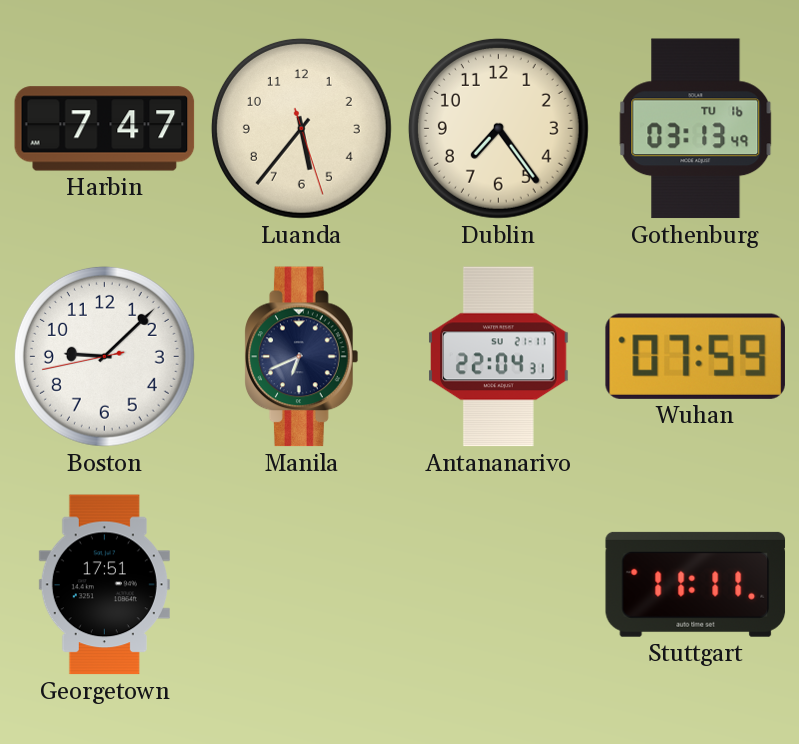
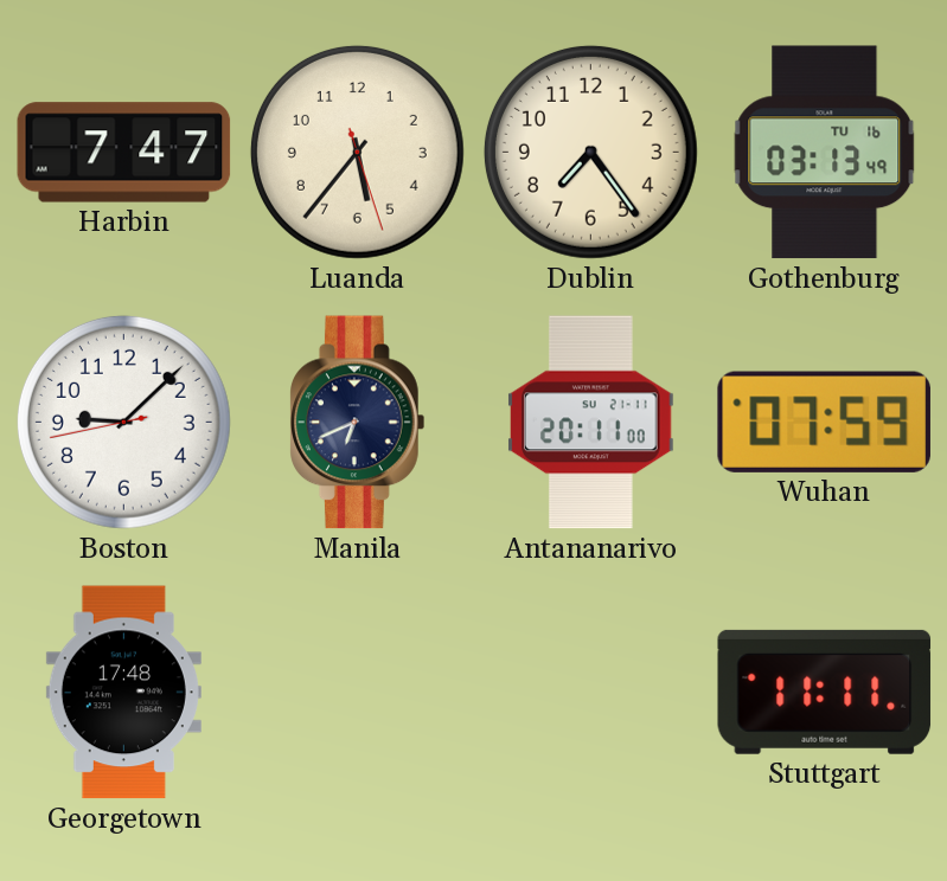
Antananarivo: 22:04 -> 20:11
Georgetown: 17:51 -> 17:48
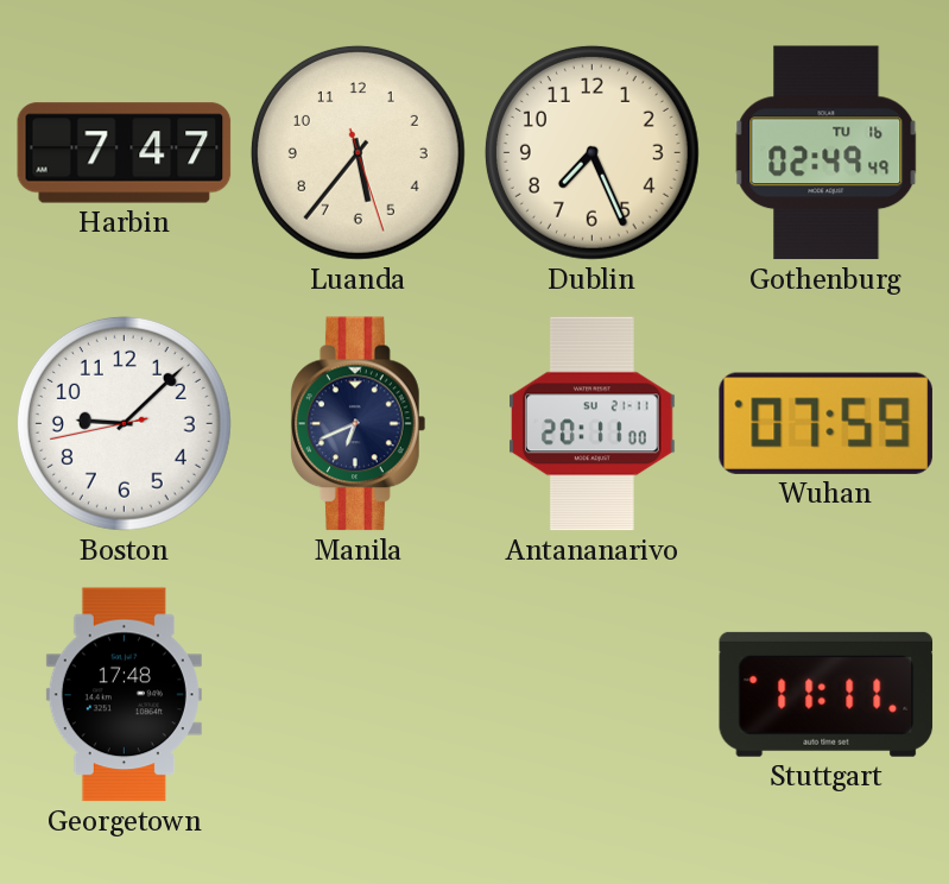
Dublin: 7:24 -> 7:26
Gothenburg: 03:13 -> 02:49
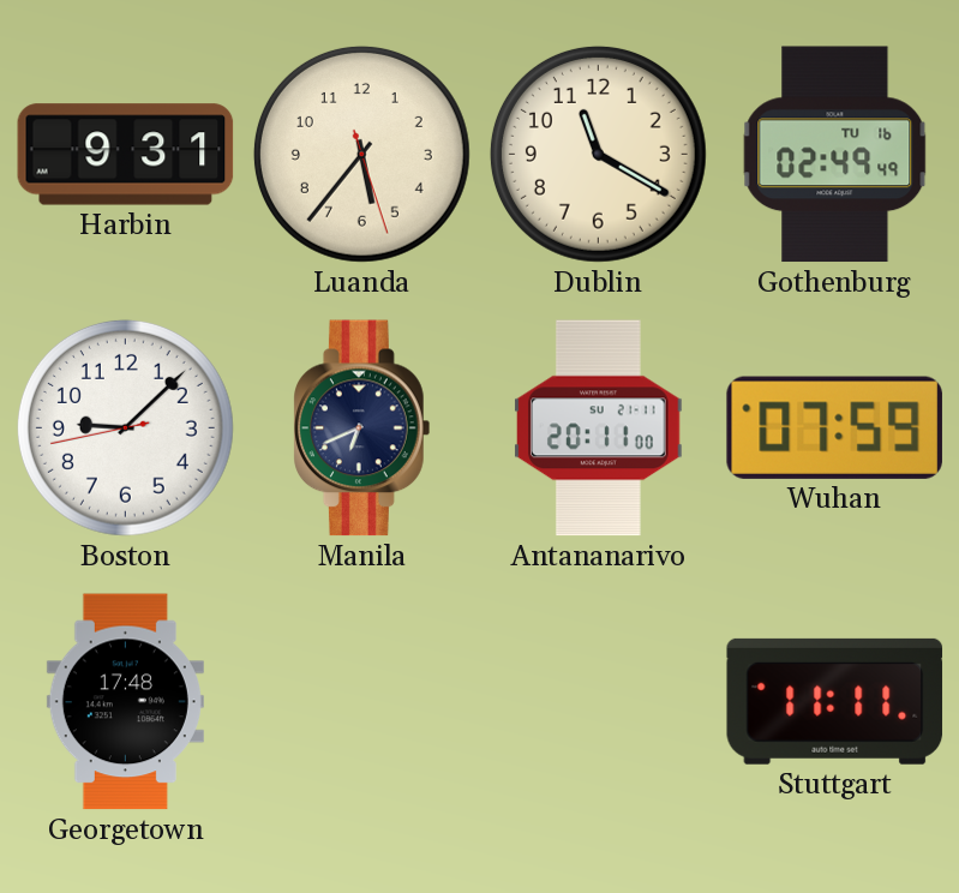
Harbin: 7:47 -> 9:31
Dublin: 7:26 -> 11:20
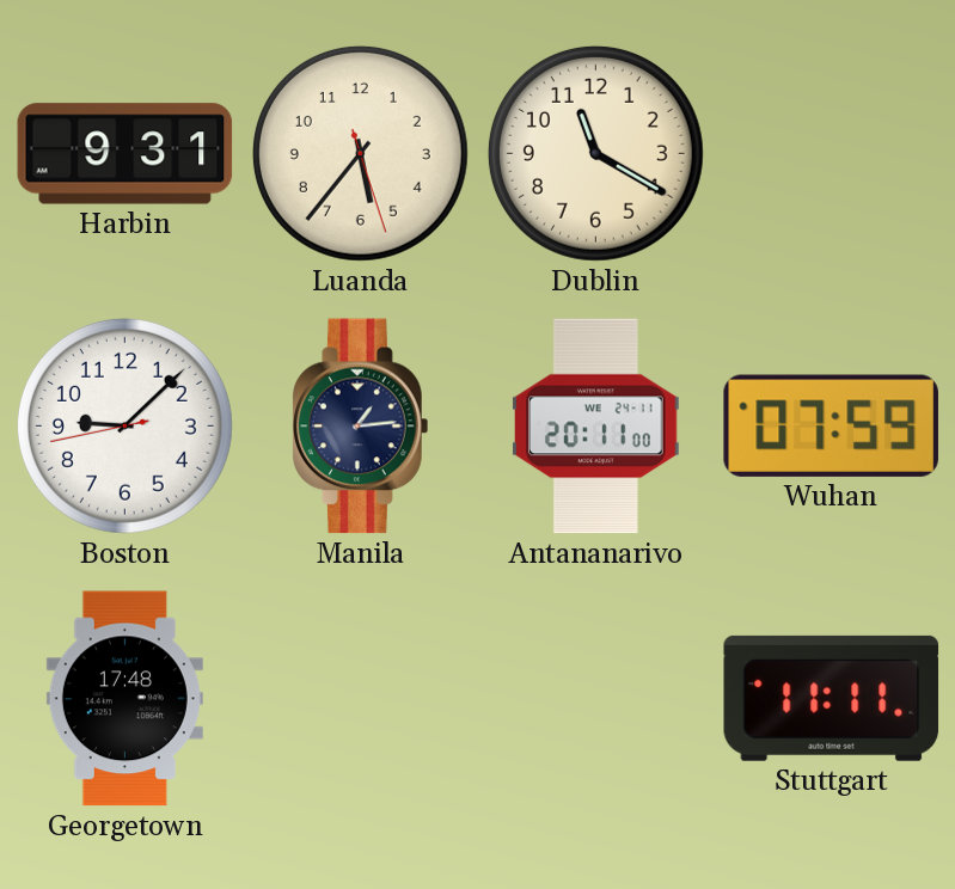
Gothenburg: 02:49 -> none
Manila: 6:41 -> 1:14
Antananarivo date: SU 21-11 -> WE 24-11
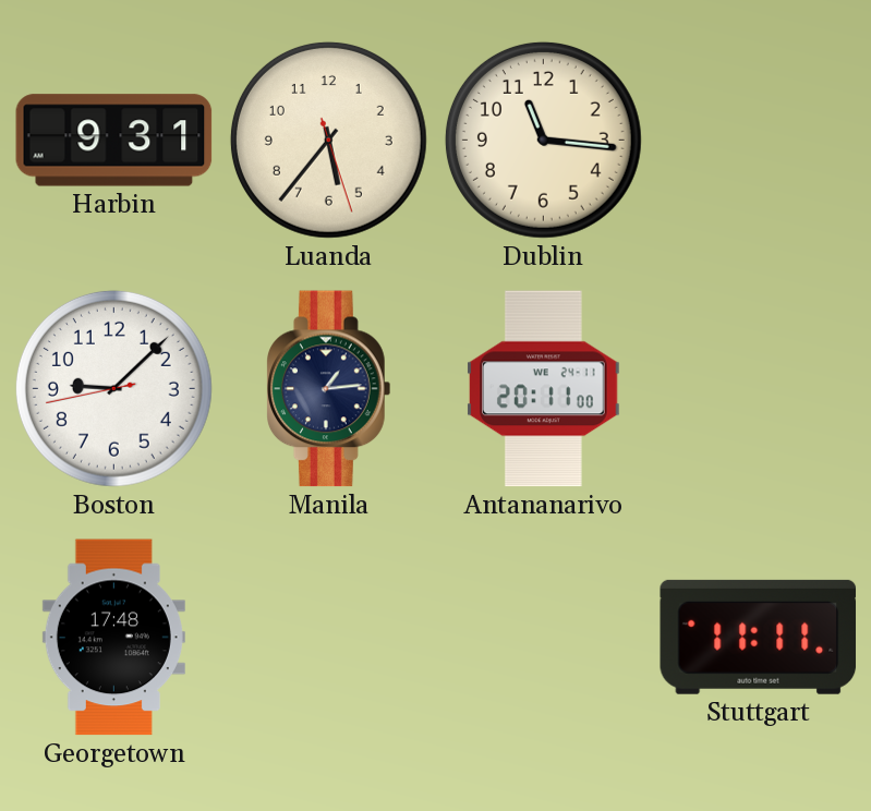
Dublin: 11:20 -> 11:16
Wuhan: 07:59 -> none
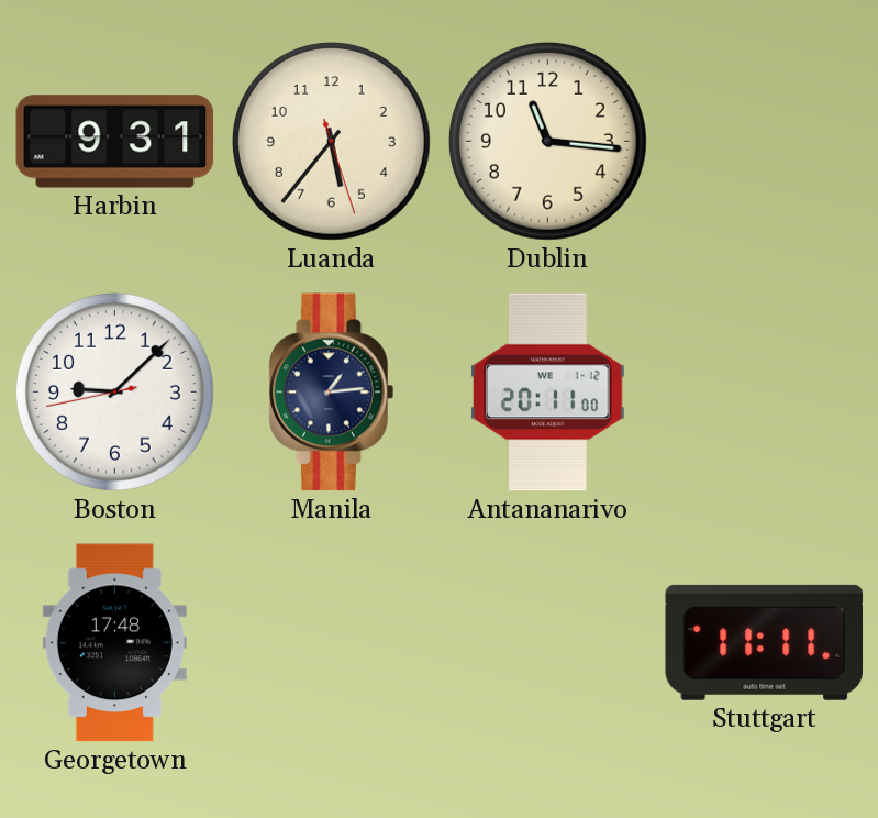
Antananarivo date: WE 24-11 -> WE 1-12
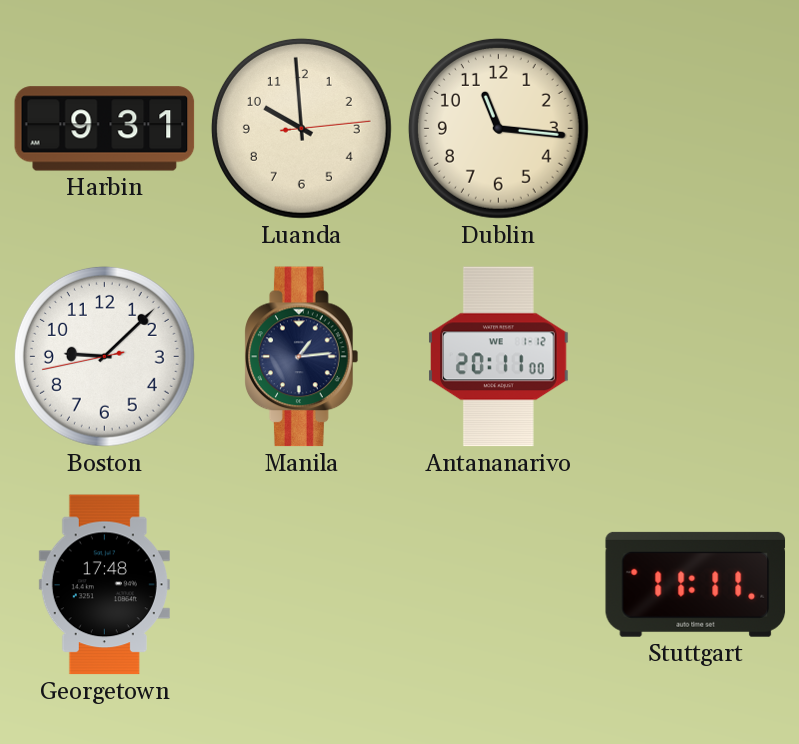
Luanda: 5:36 -> 9:59
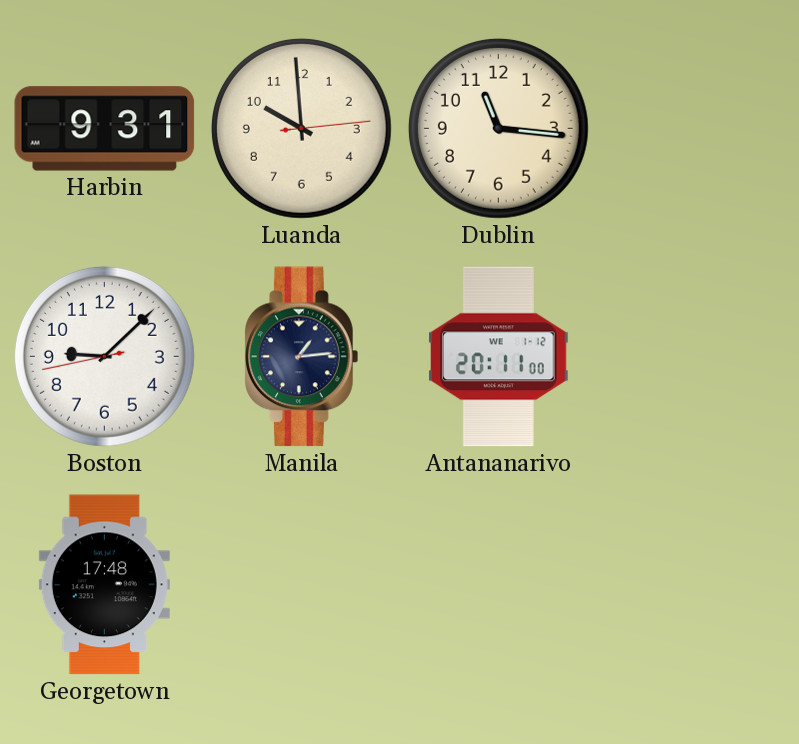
Stuttgart: 11:11 -> none
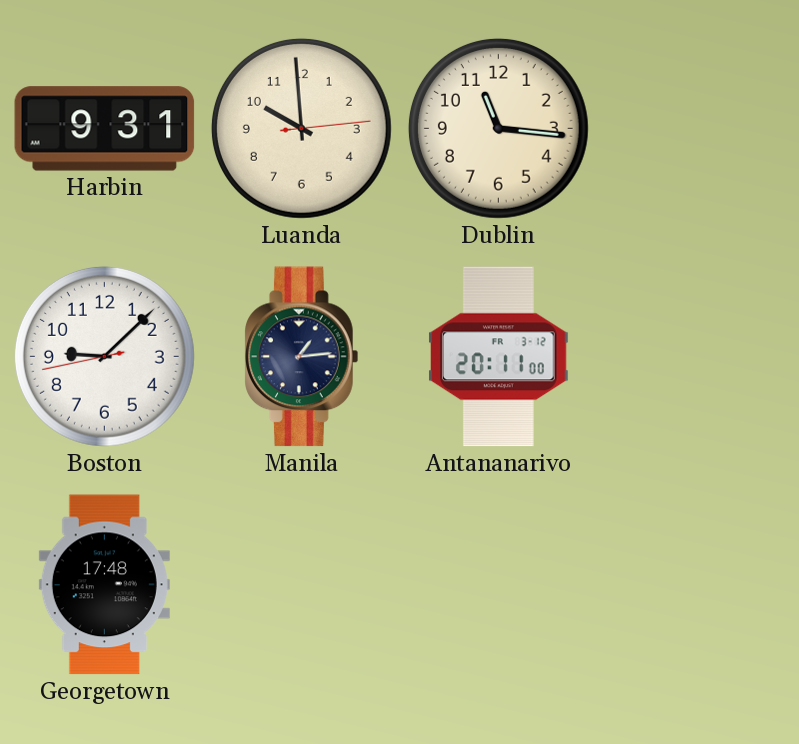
Antananarivo date: WE 1-12 -> FR 3-12
